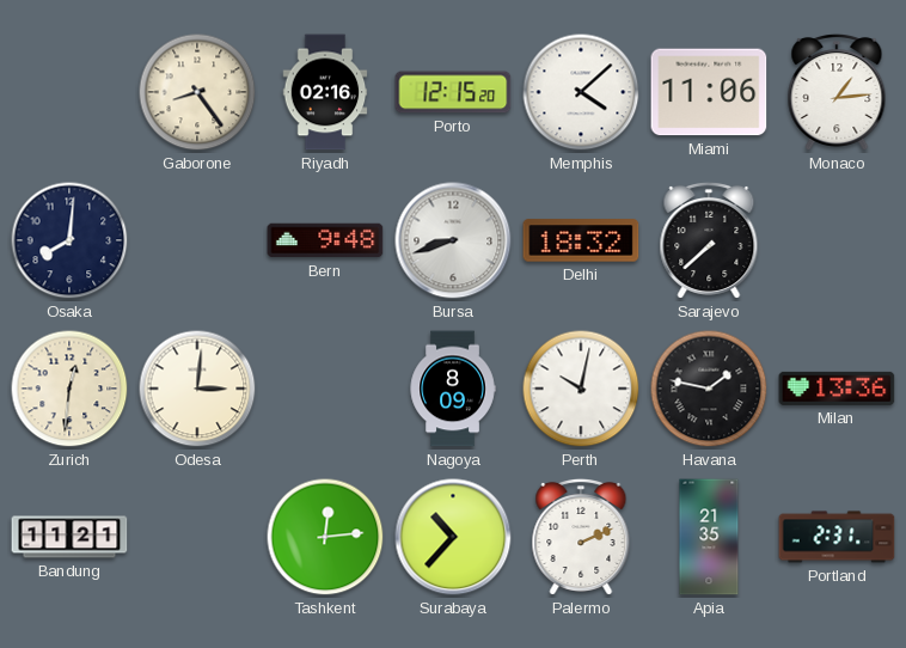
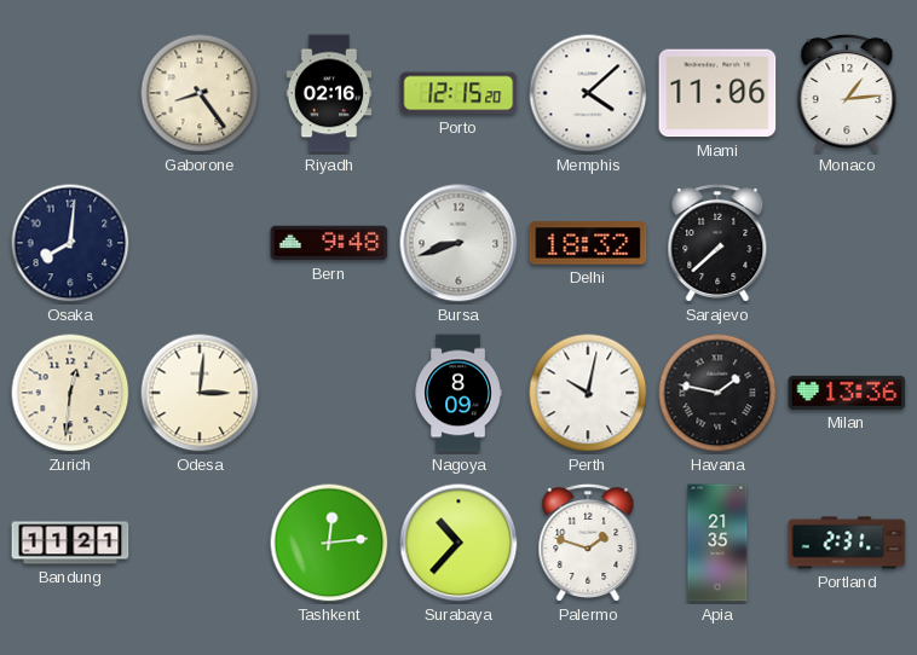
Palermo: 2:11 -> 1:48
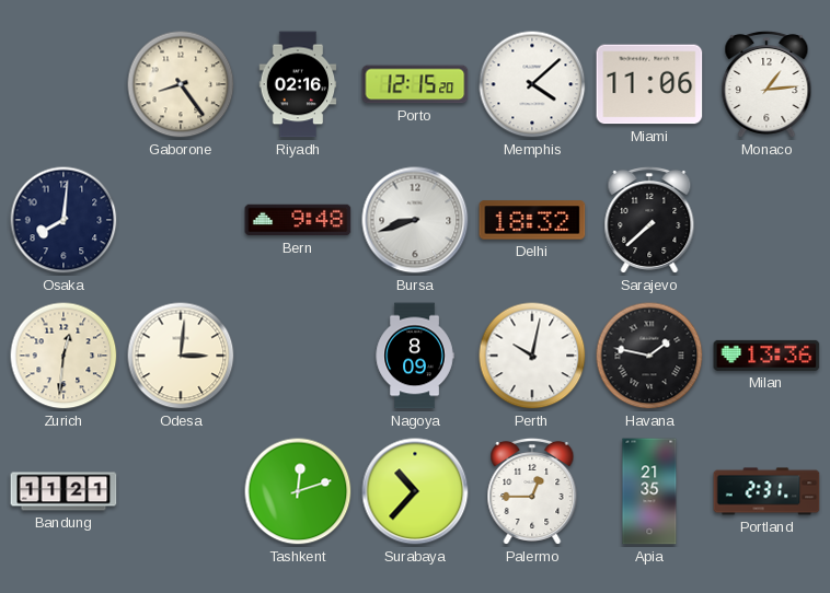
Tashkent: 12:14 -> 12:12
Palermo: 1:48 -> 12:45
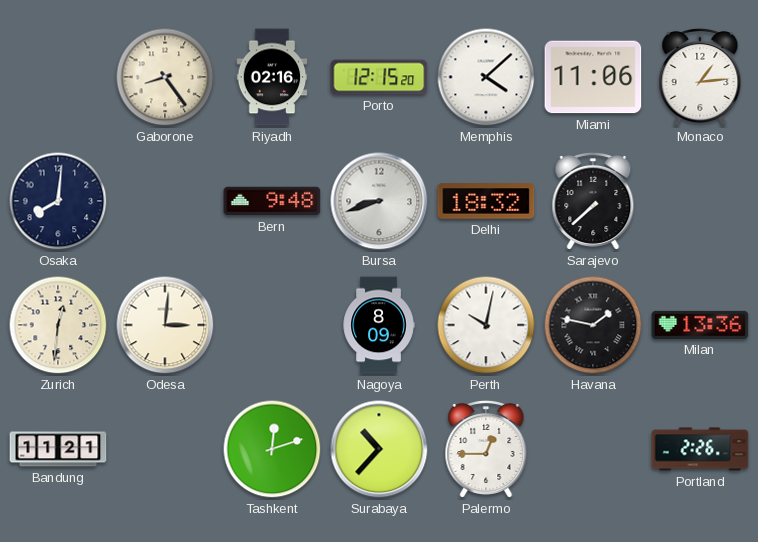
Apia: 21:35 -> none
Portland: 2:31 -> 2:26
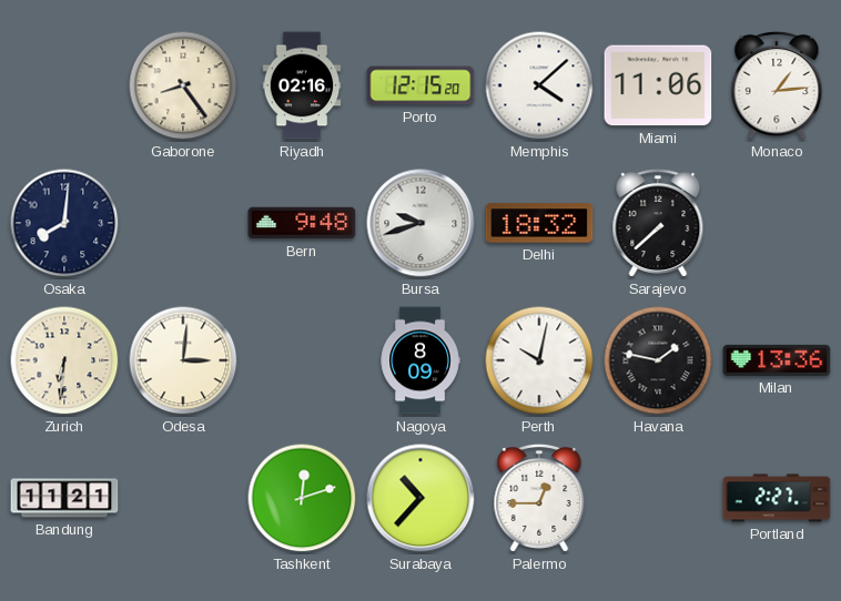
Bursa: 8:42 -> 9:42
Zurich: 12:31 -> 6:31
Portland: 2:26 -> 2:27
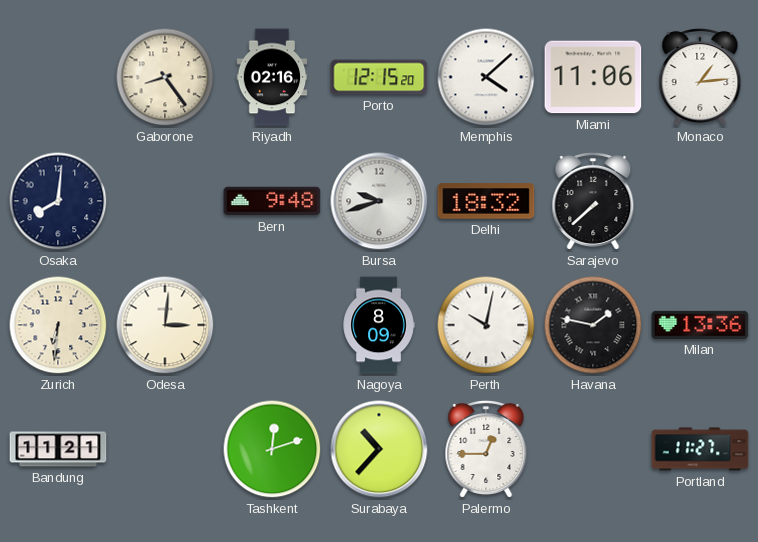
Portland: 2:27 -> 11:27
